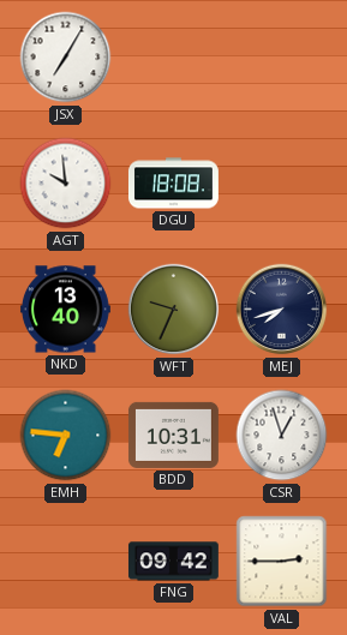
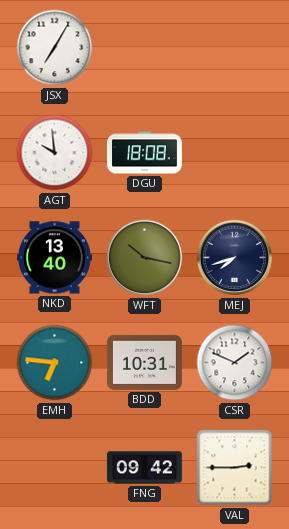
WFT: 9:34 -> 10:17
CSR: 12:57 -> 1:49
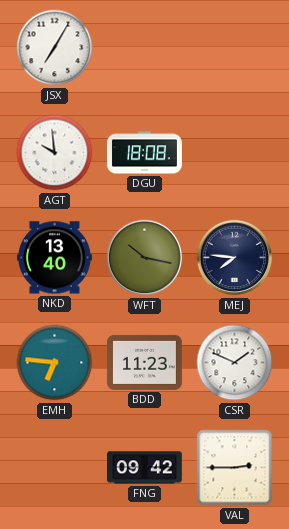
MEJ: 7:42 -> 7:46
BDD: 10:31 -> 11:23
